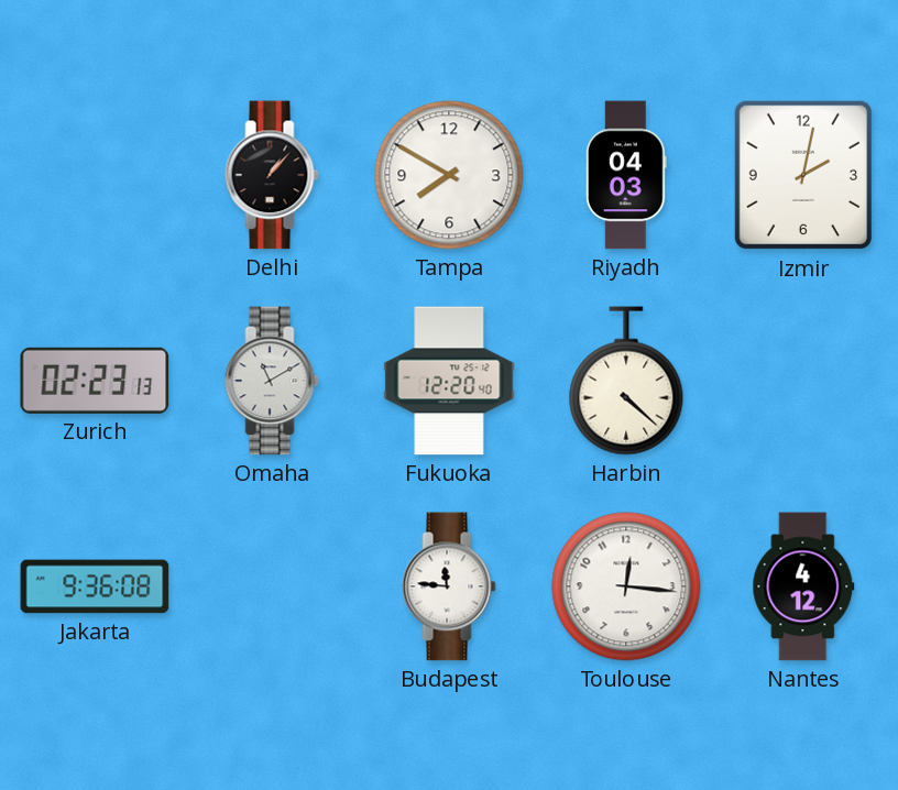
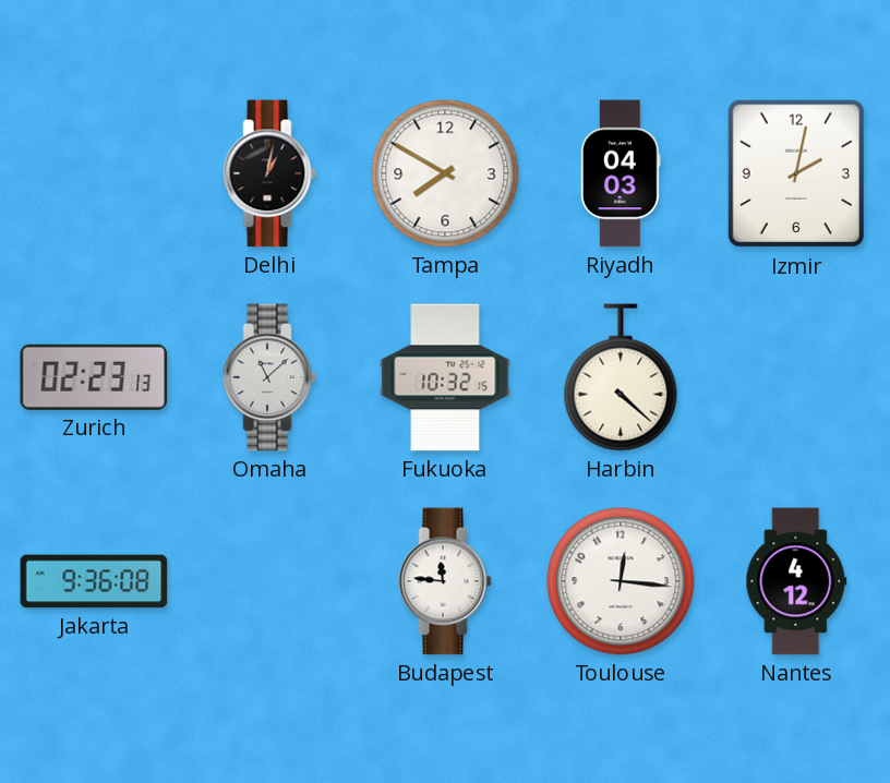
Delhi: 1:07 -> 1:02
Omaha: 11:10 -> 11:08
Fukuoka: 12:20 -> 10:32
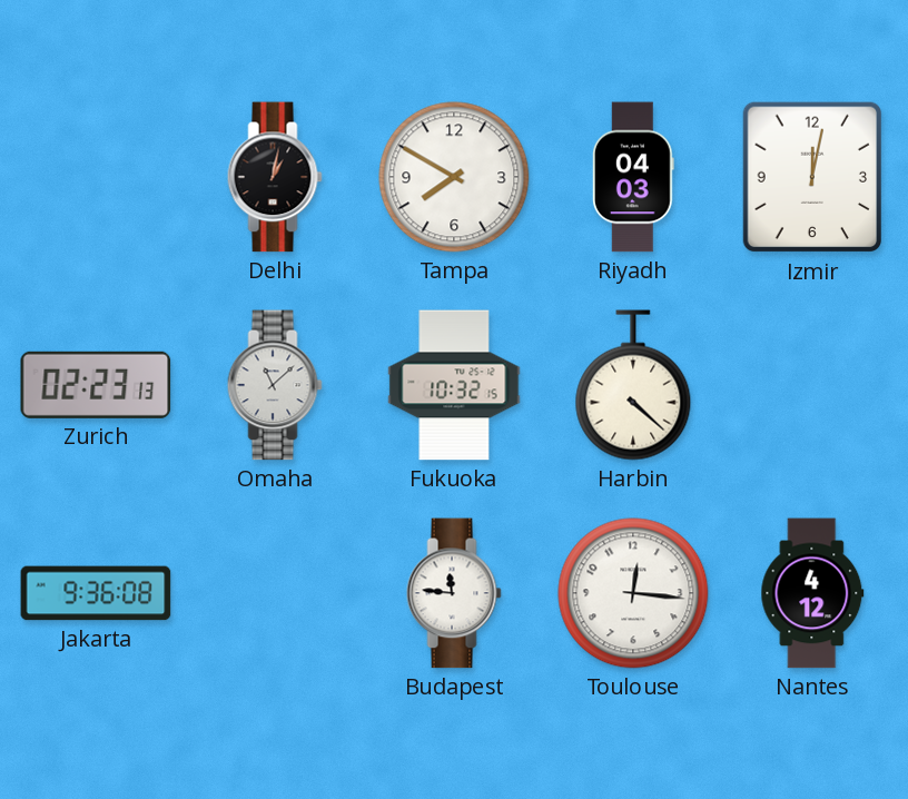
Izmir: 2:02 -> 12:02
